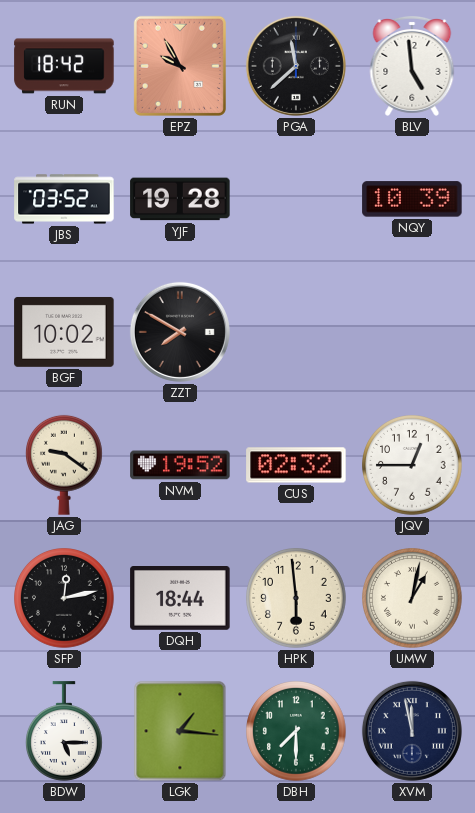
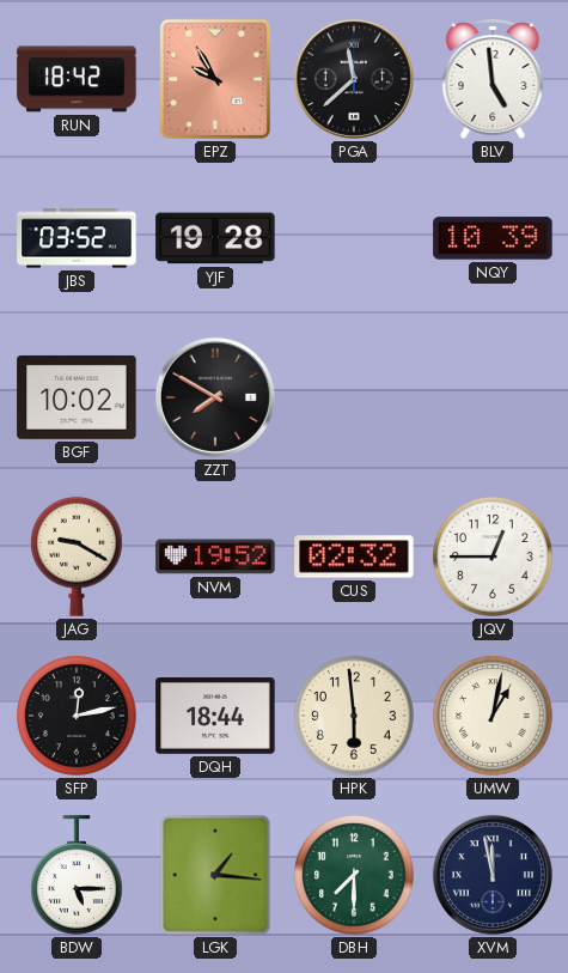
JAG: 9:21 -> 9:20
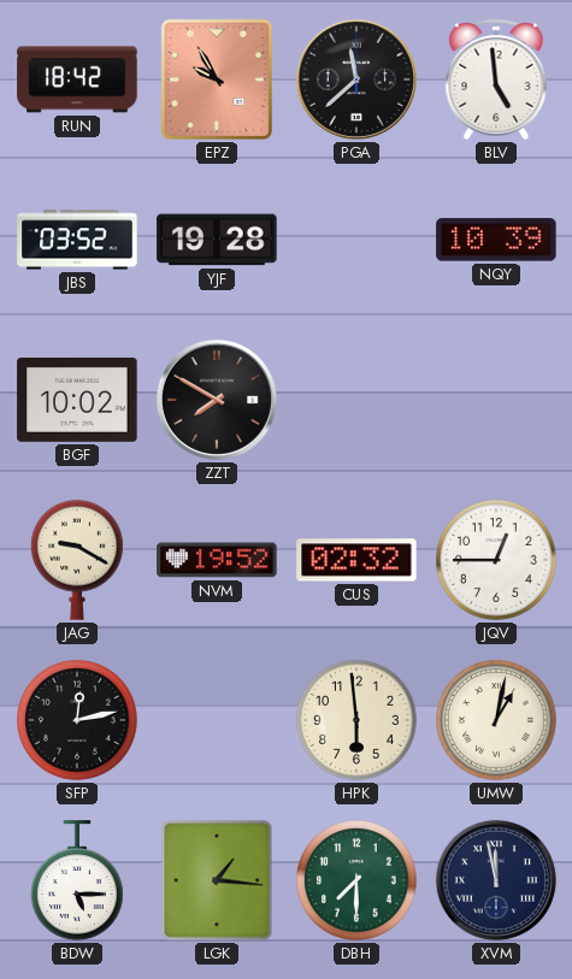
DQH: 18:44 -> none
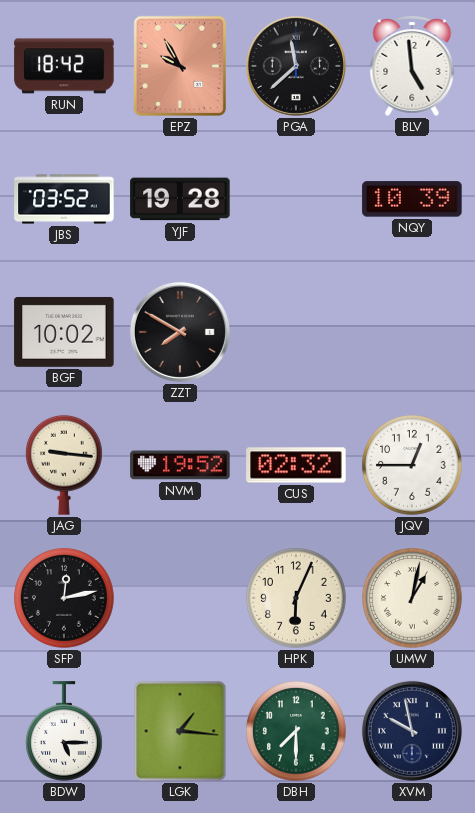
JAG: 9:20 -> 9:16
HPK: 5:59 -> 6:04
XVM: 11:58 -> 9:58
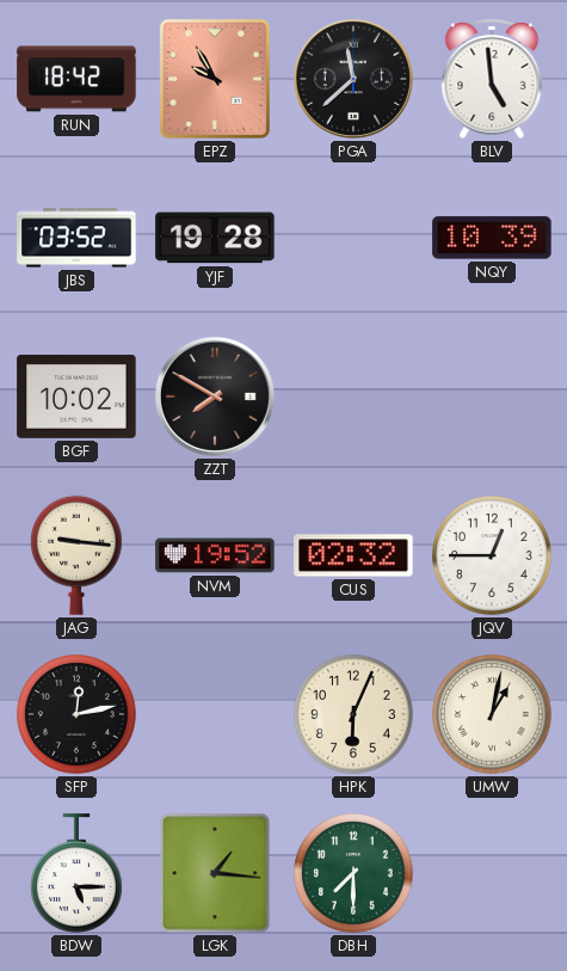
XVM: 9:58 -> none
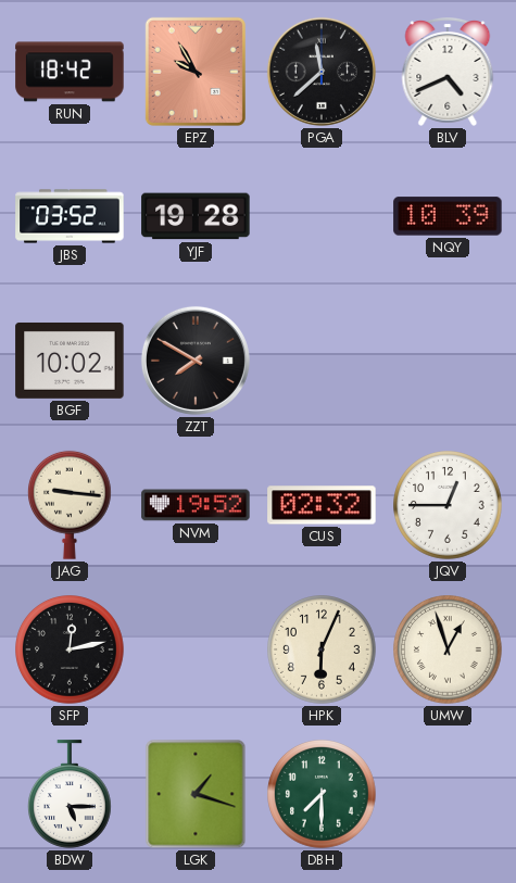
BLV: 4:59 -> 4:41
UMW: 1:02 -> 12:57
LGK: 1:16 -> 1:18
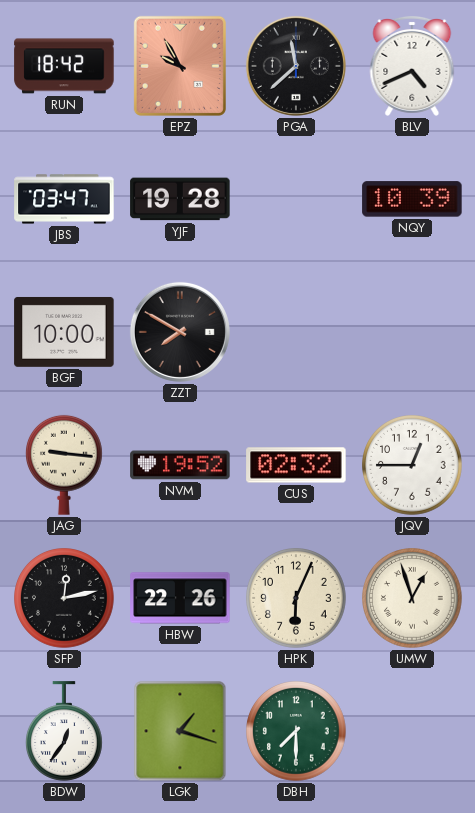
JBS: 03:52 -> 03:47
BGF: 10:02 -> 10:00
HBW: none -> 22:26
BDW: 5:15 -> 12:36
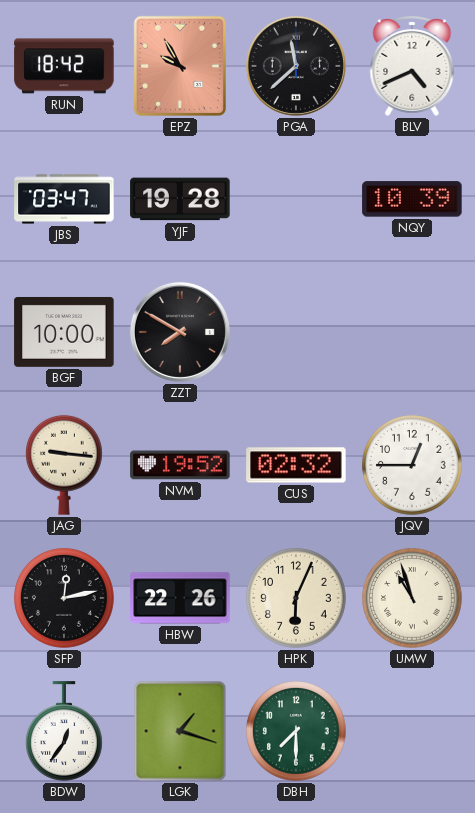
UMW: 12:57 -> 10:57
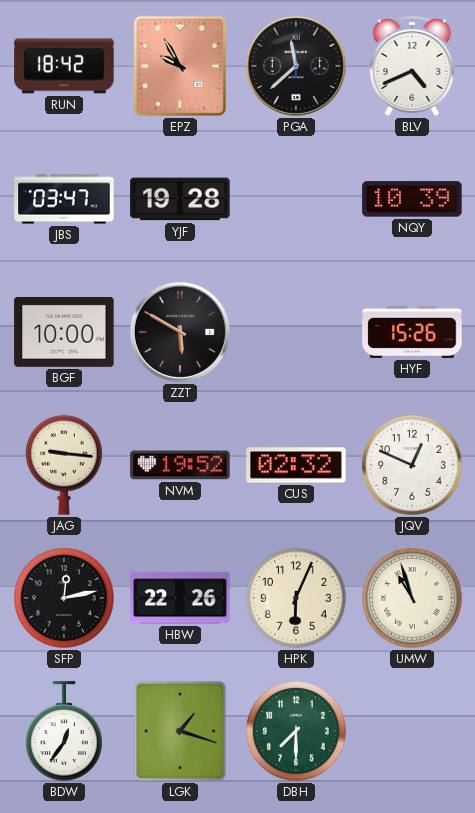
ZZT: 7:50 -> 5:50
HYF: none -> 15:26
JQV: 12:45 -> 12:49
